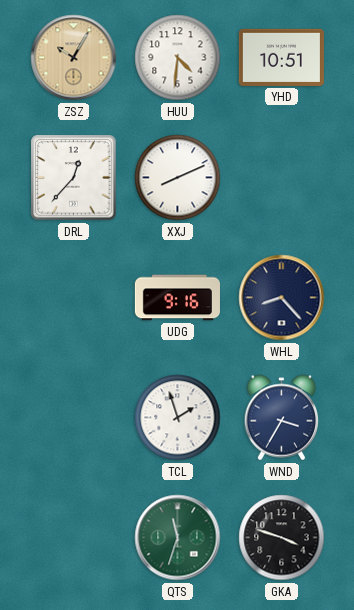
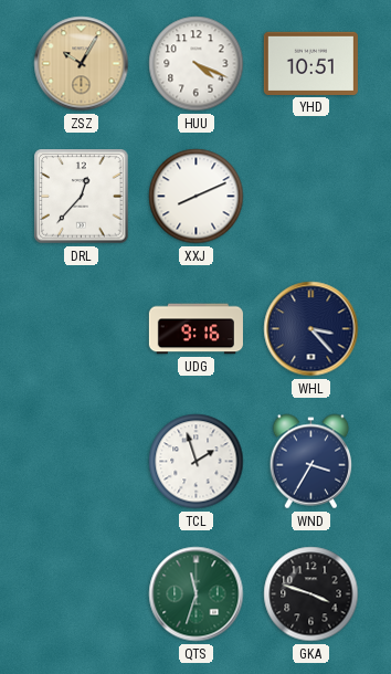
HUU: 4:31 -> 4:19
WHL: 8:23 -> 3:23
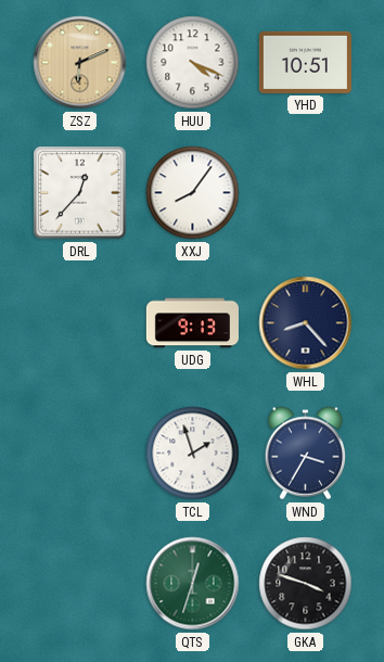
ZSZ: 10:05 -> 6:11
XXJ: 8:11 -> 8:06
UDG: 9:16 -> 9:13
WHL: 3:23 -> 8:23
QTS: 11:33 -> 12:33
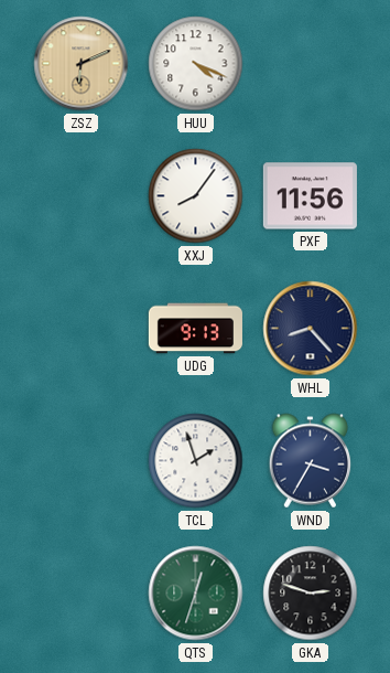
YHD: 10:51 -> none
DRL: 12:37 -> none
PXF: none -> 11:56
GKA: 3:48 -> 2:48
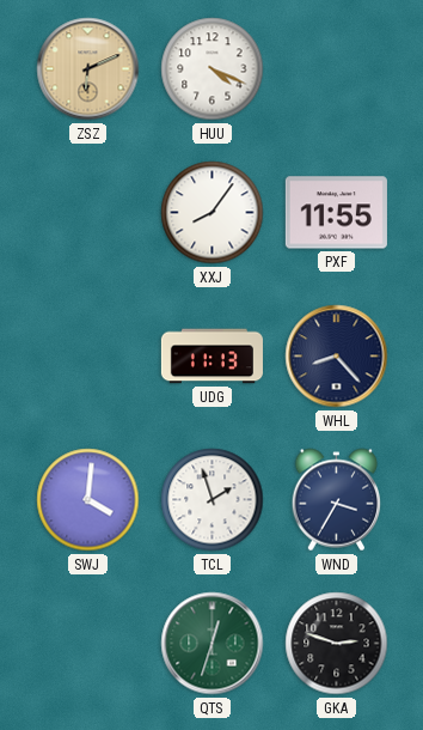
PXF: 11:56 -> 11:55
UDG: 9:13 -> 11:13
SWJ: none -> 4:01
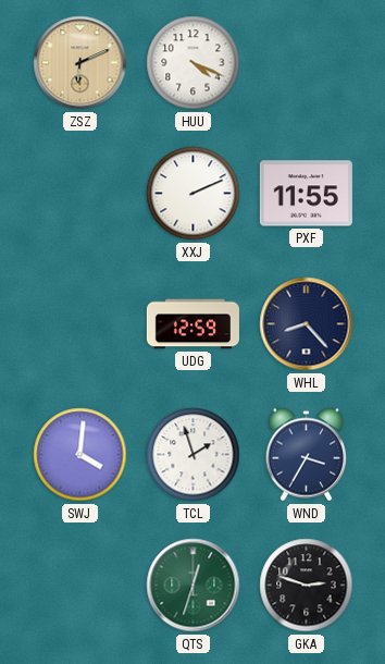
XXJ: 8:06 -> 2:11
UDG: 11:13 -> 12:59
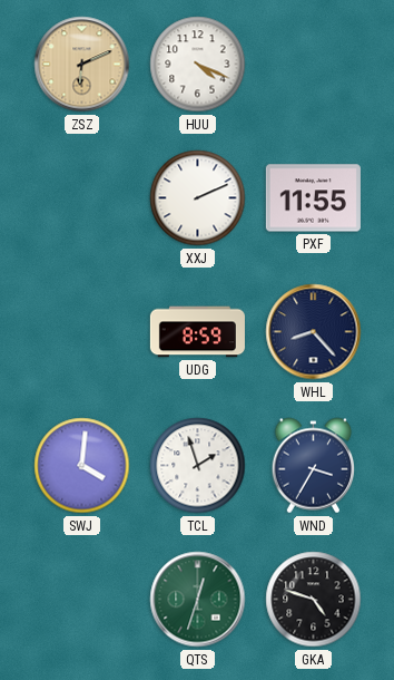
UDG: 12:59 -> 8:59
GKA: 2:48 -> 4:48
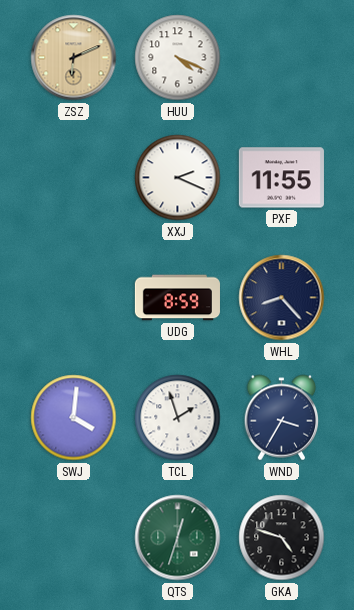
XXJ: 2:11 -> 2:19
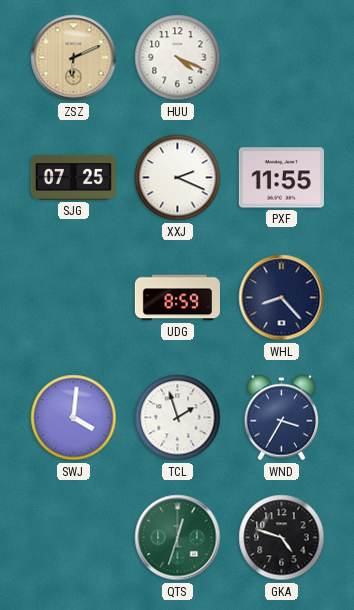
SJG: none -> 07:25
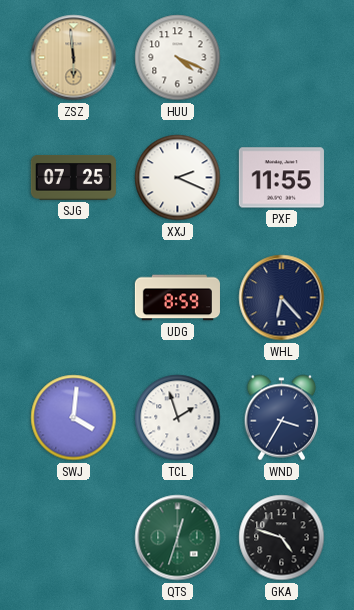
ZSZ: 6:11 -> 5:59
WHL: 8:23 -> 6:23
